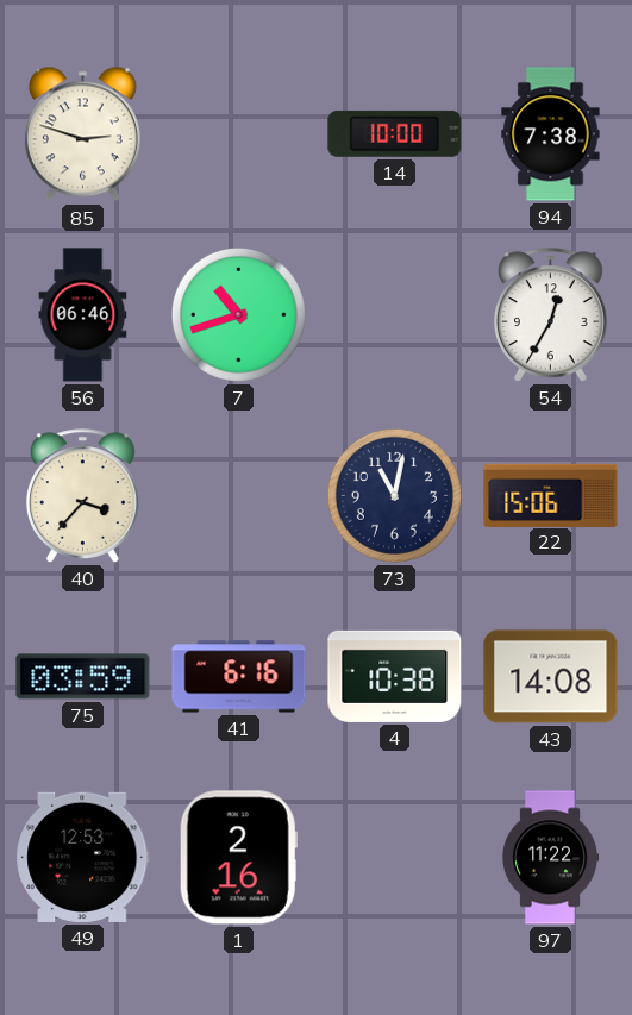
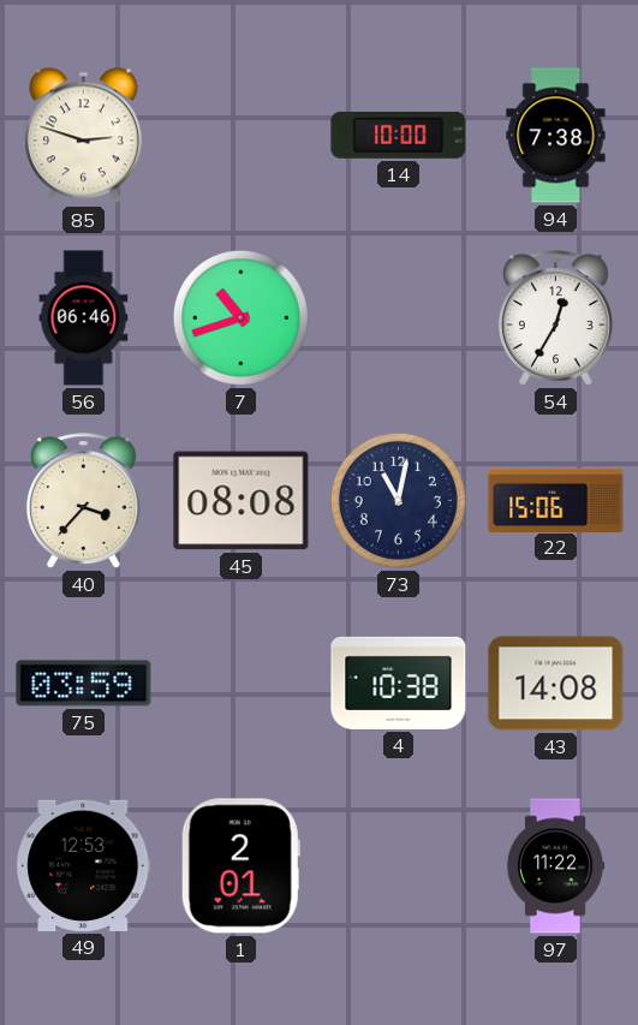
45: none -> 08:08
41: 6:16 -> none
1: 2:16 -> 2:01
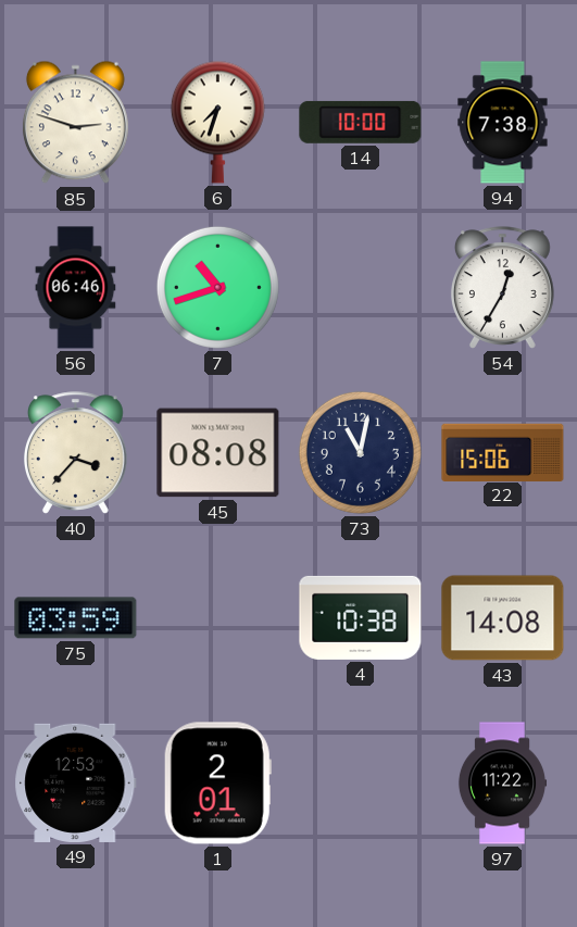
6: none -> 7:33
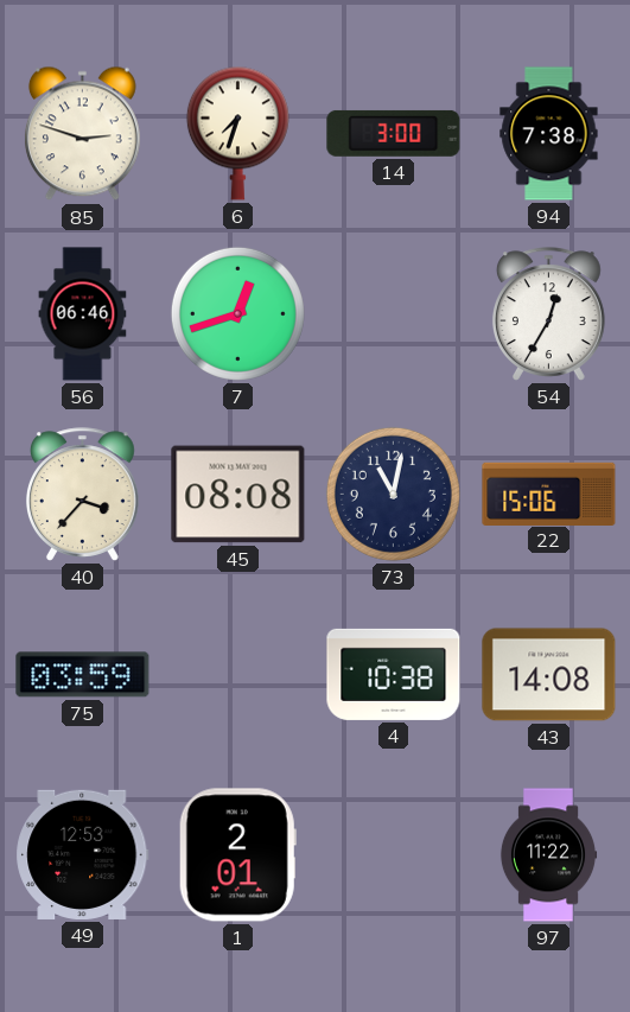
14: 10:00 -> 3:00
7: 10:42 -> 12:42
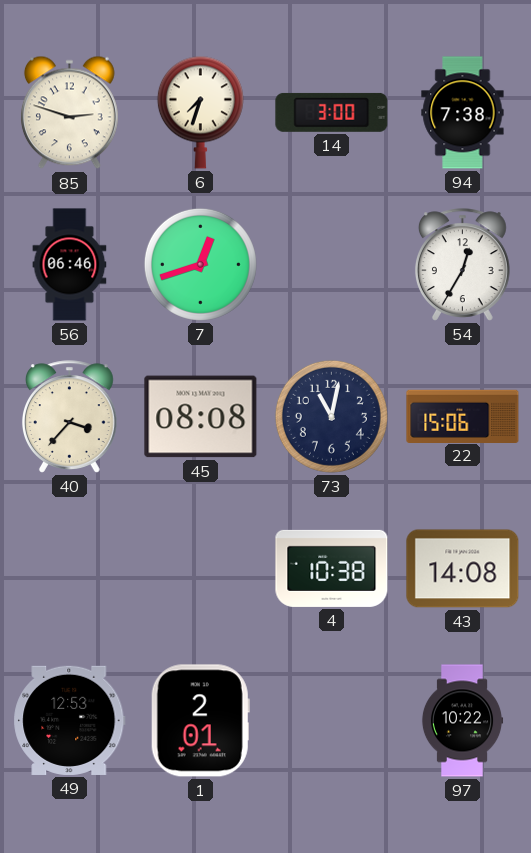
75: 03:59 -> none
97: 11:22 -> 10:22
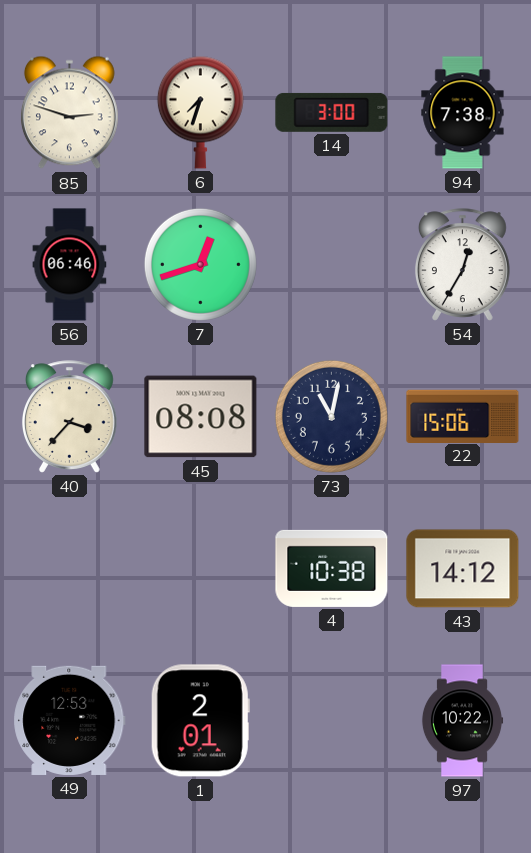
43: 14:08 -> 14:12
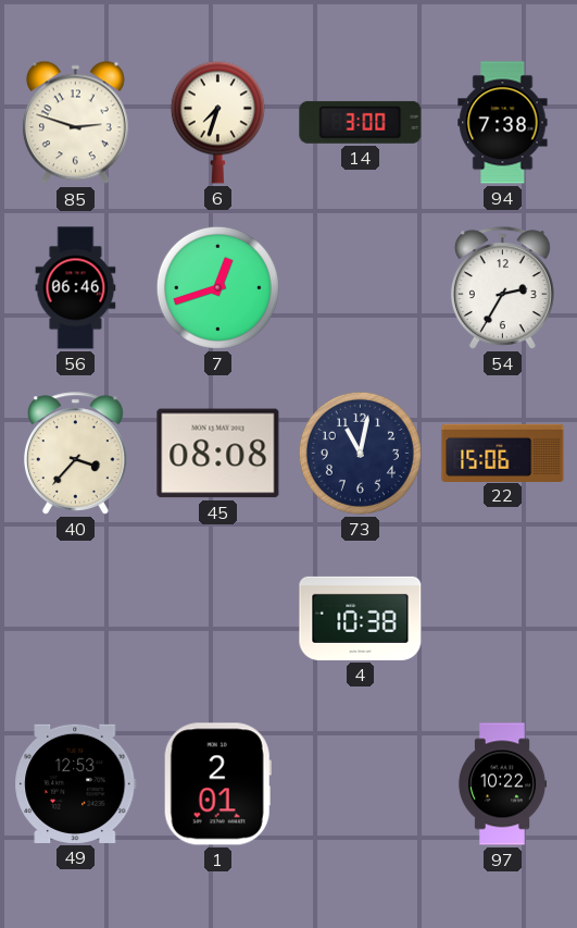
54: 12:35 -> 2:35
43: 14:12 -> none
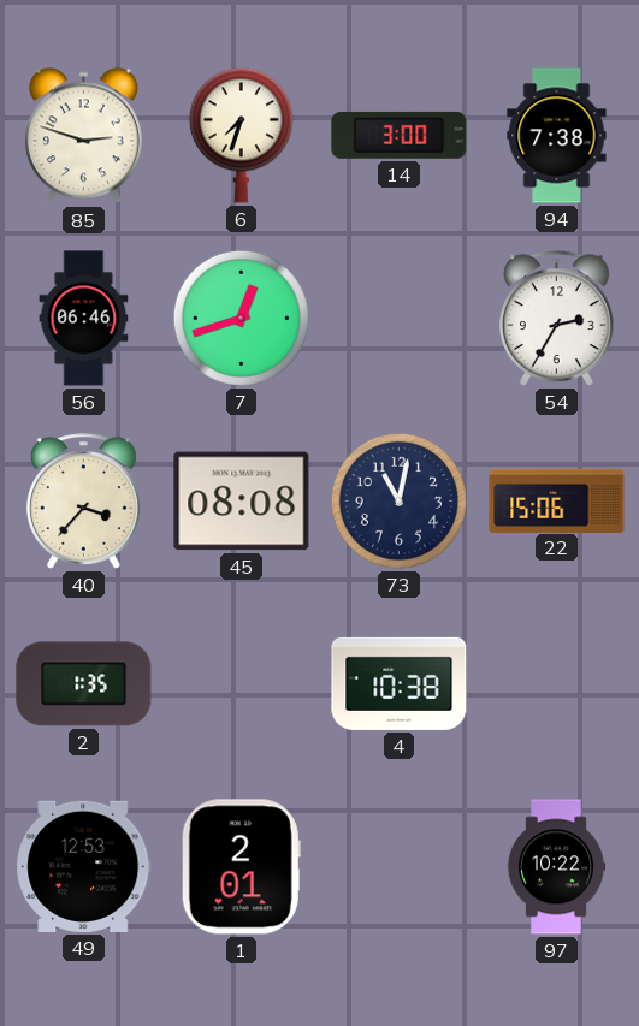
2: none -> 1:35
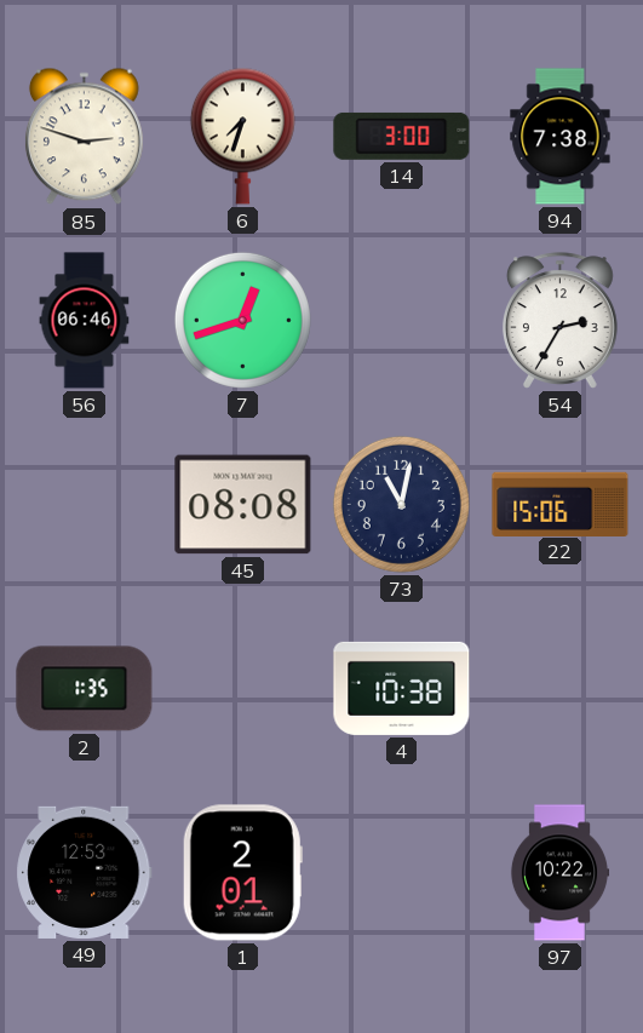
40: 3:37 -> none
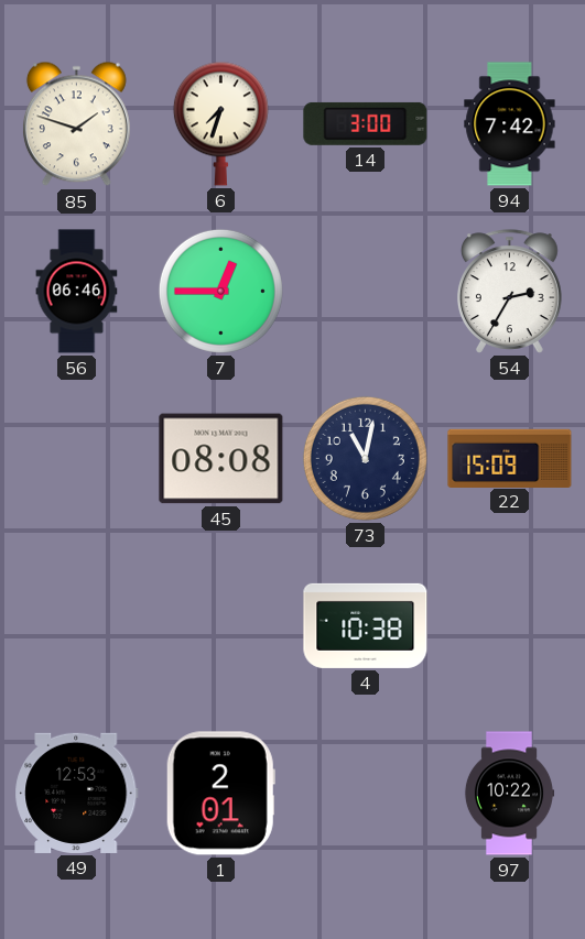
85: 2:48 -> 1:48
94: 7:38 -> 7:42
7: 12:42 -> 12:45
22: 15:06 -> 15:09
2: 1:35 -> none
